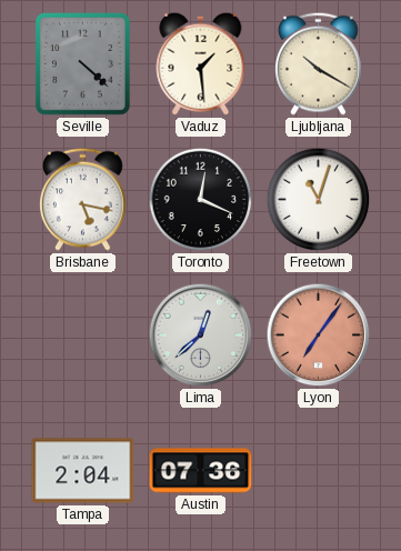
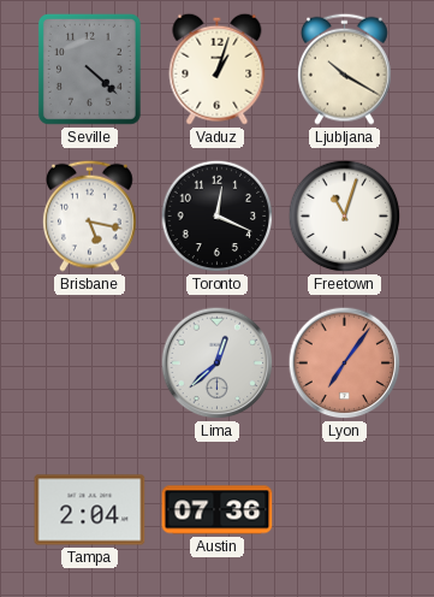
Vaduz: 1:29 -> 1:03
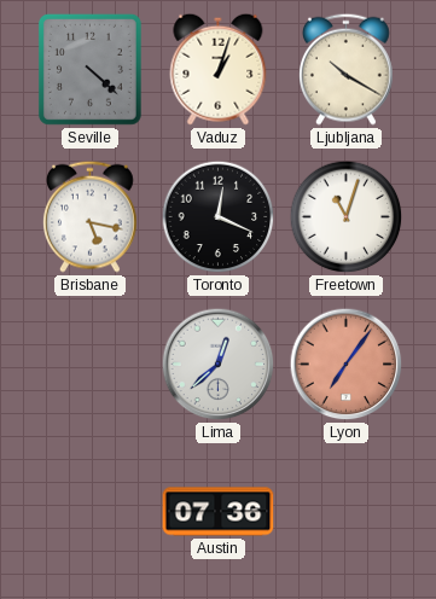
Tampa: 2:04 -> none
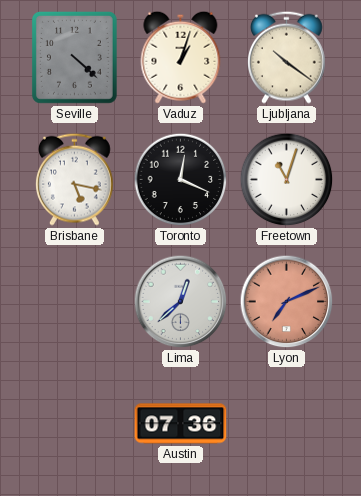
Ljubljana: 10:20 -> 10:21
Lyon: 7:06 -> 7:11
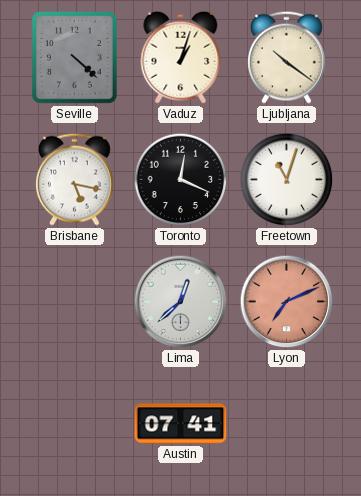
Austin: 07:36 -> 07:41
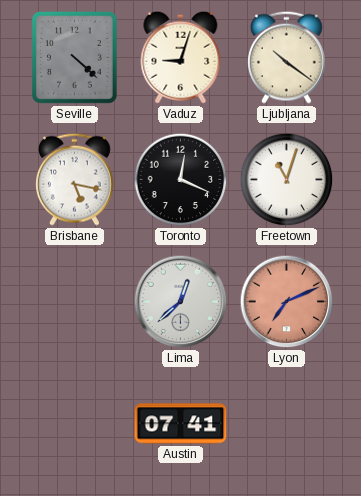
Vaduz: 1:03 -> 9:03
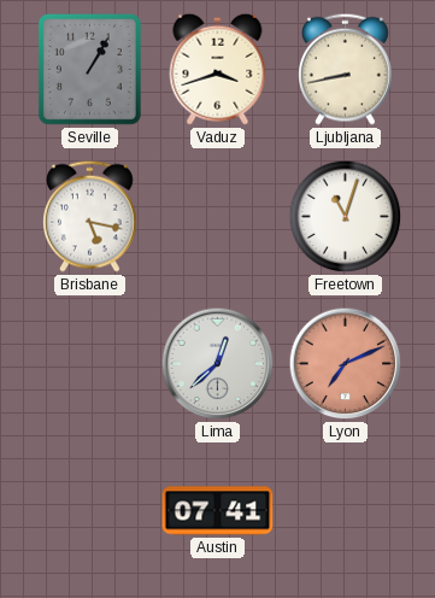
Seville: 4:22 -> 1:05
Vaduz: 9:03 -> 3:42
Ljubljana: 10:21 -> 8:43
Toronto: 12:19 -> none
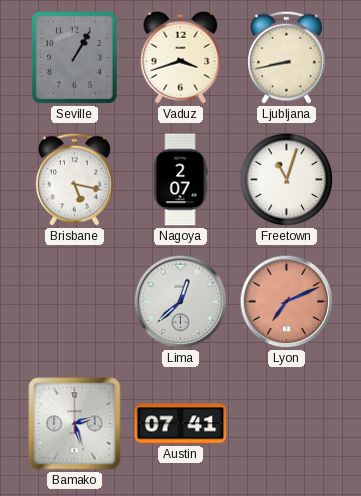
Nagoya: none -> 2:07
Bamako: none -> 2:27
